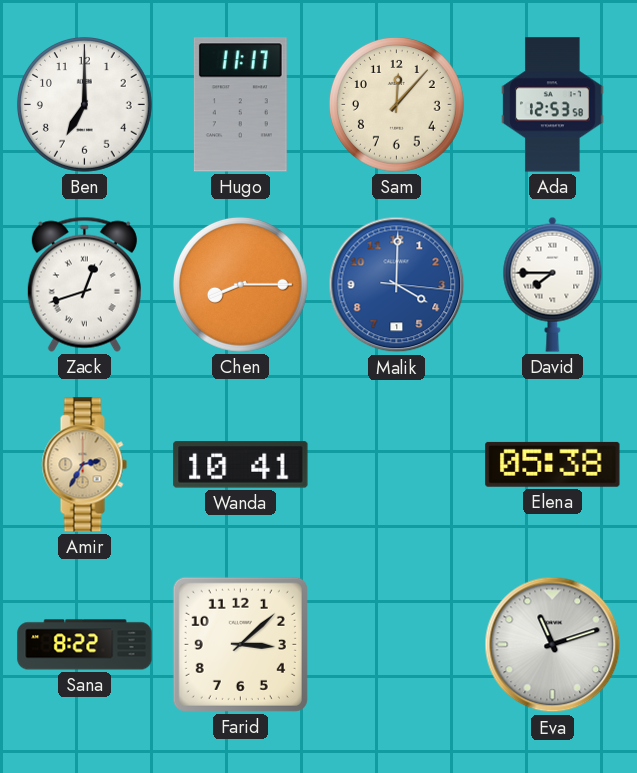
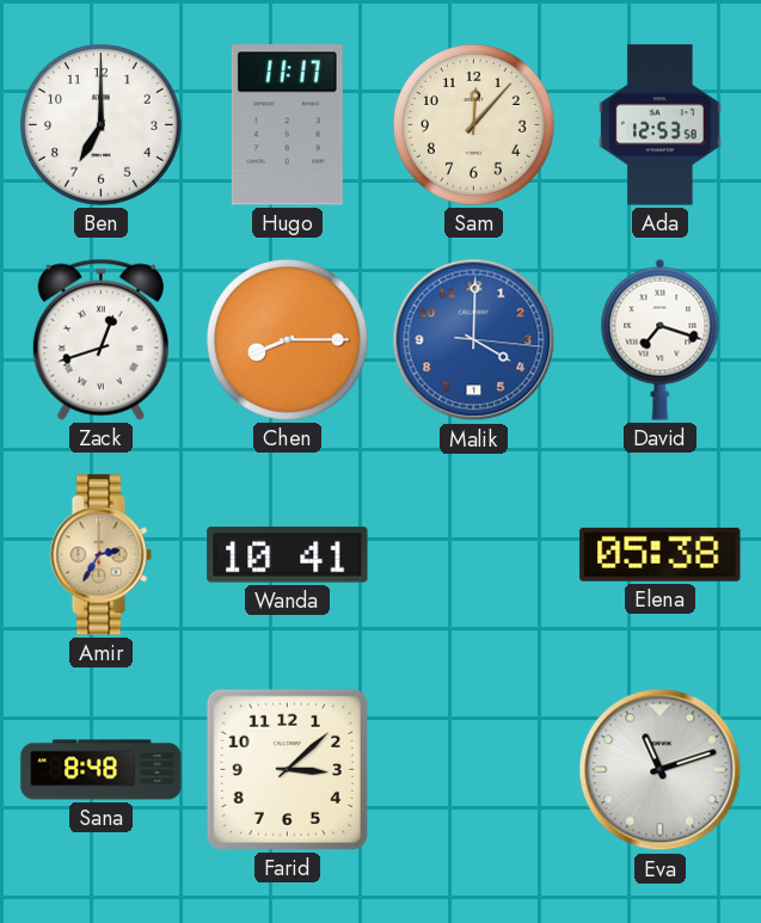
David: 7:45 -> 7:18
Sana: 8:22 -> 8:48
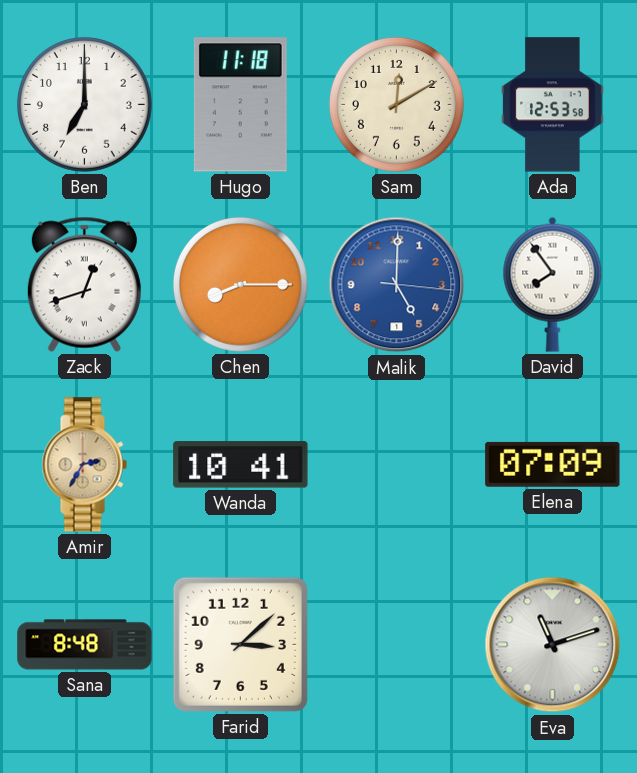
Hugo: 11:17 -> 11:18
Sam: 12:07 -> 12:10
Malik: 4:00 -> 5:00
David: 7:18 -> 7:54
Elena: 05:38 -> 07:09
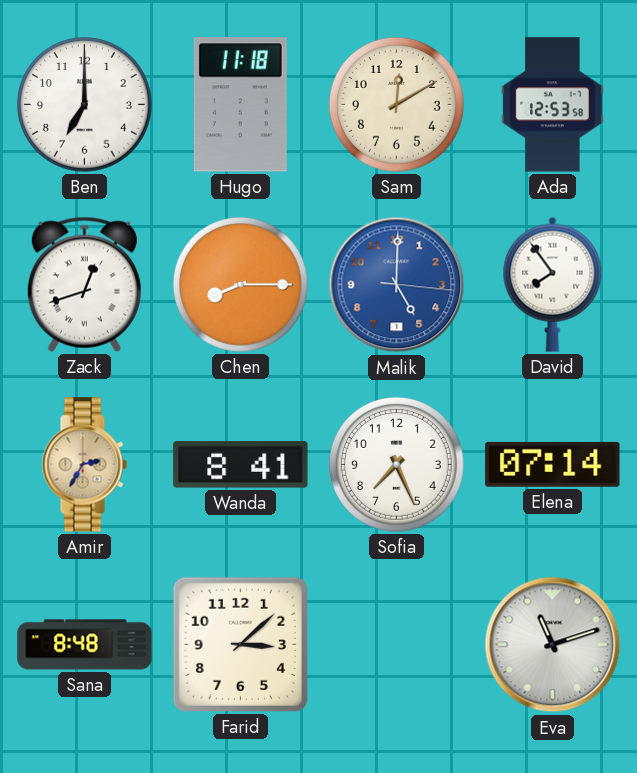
Wanda: 10:41 -> 8:41
Sofia: none -> 7:26
Elena: 07:09 -> 07:14
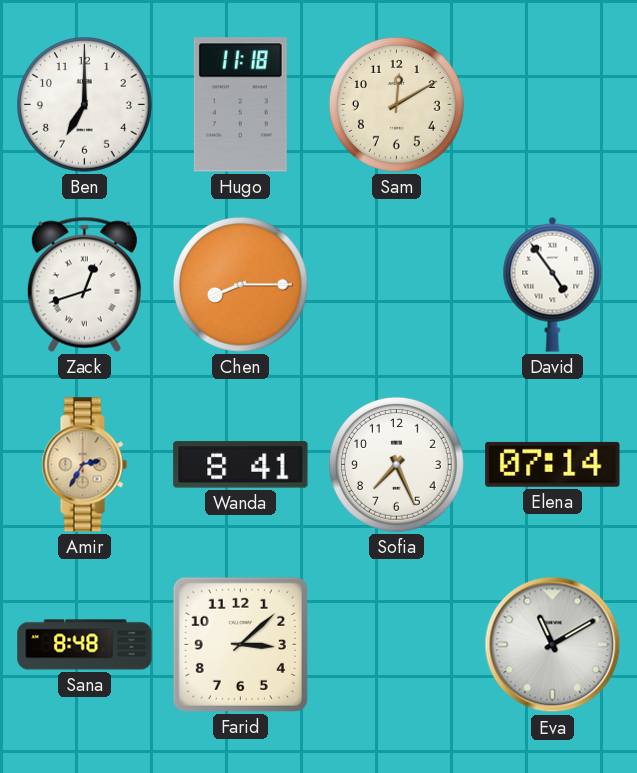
Ada: 12:53 -> none
Malik: 5:00 -> none
David: 7:54 -> 4:54
Eva: 11:12 -> 11:10
